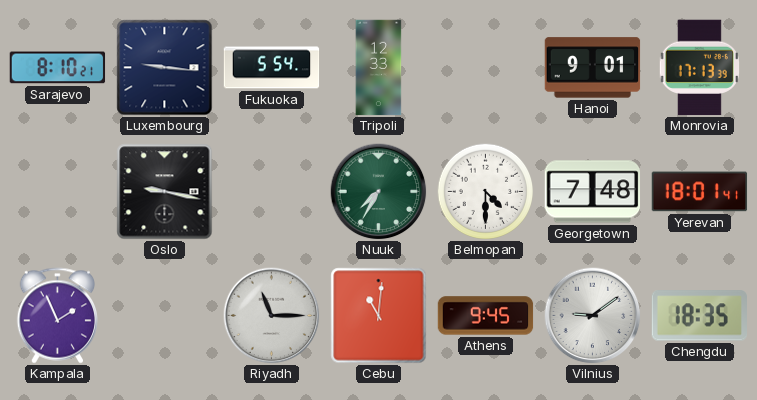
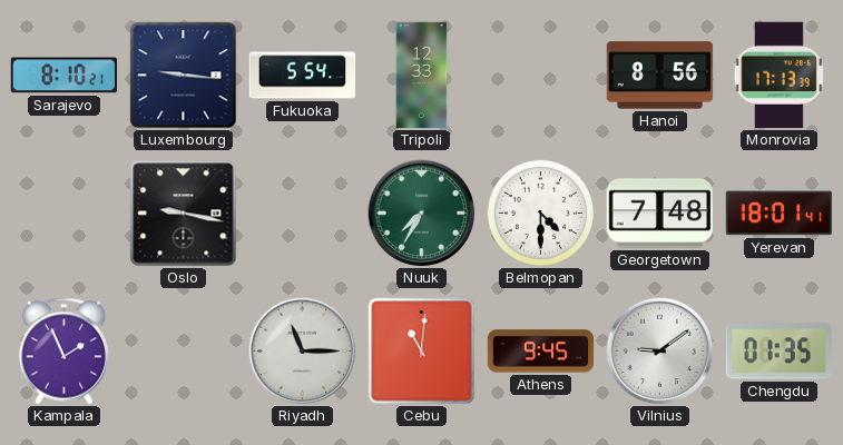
Hanoi: 9:01 -> 8:56
Chengdu: 18:35 -> 01:35
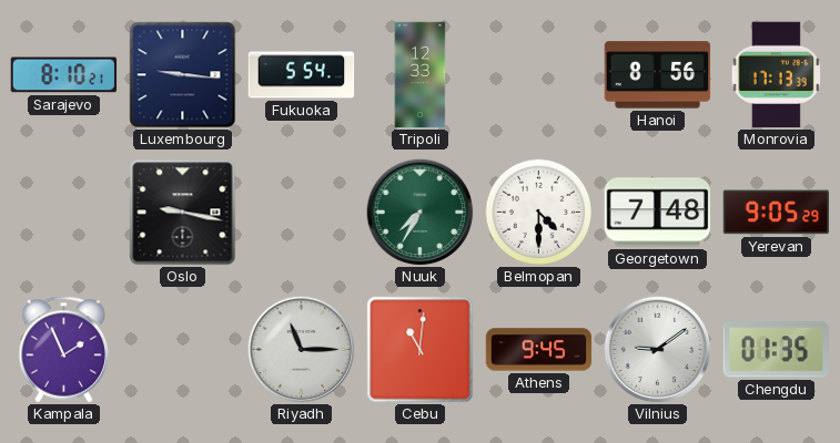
Yerevan: 18:01 -> 9:05
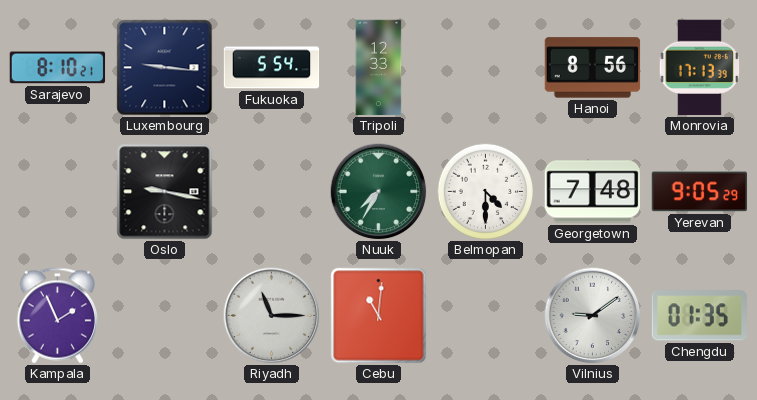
Athens: 9:45 -> none
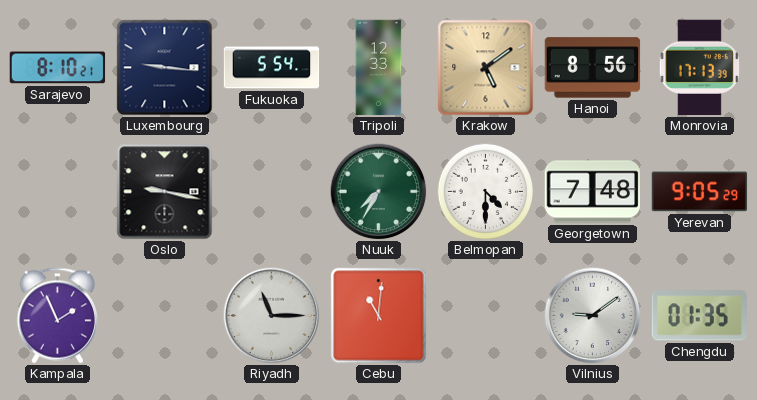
Krakow: none -> 5:09
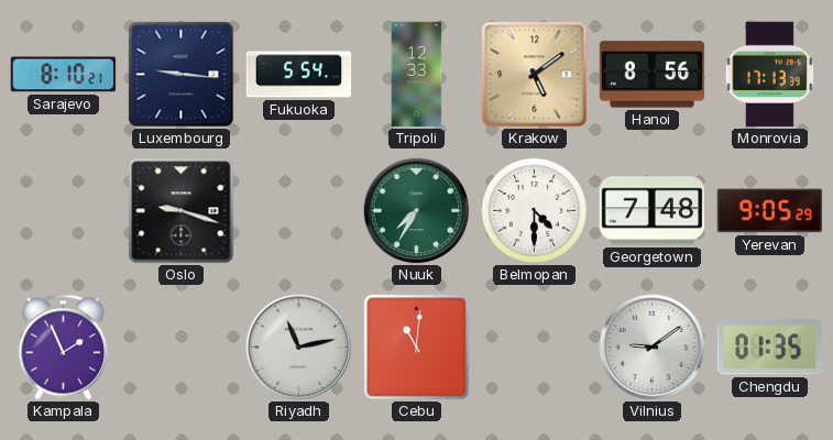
Oslo: 9:17 -> 9:18
Riyadh: 11:15 -> 11:13
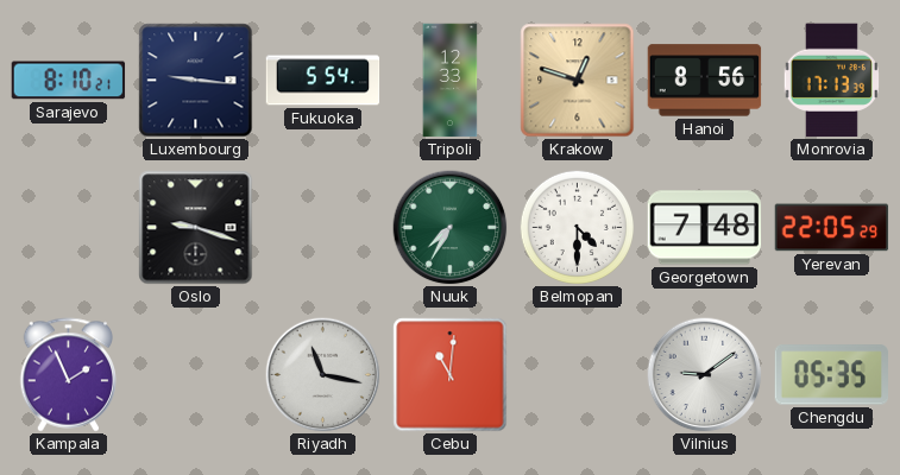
Krakow: 5:09 -> 12:48
Yerevan: 9:05 -> 22:05
Riyadh: 11:13 -> 11:17
Chengdu: 01:35 -> 05:35
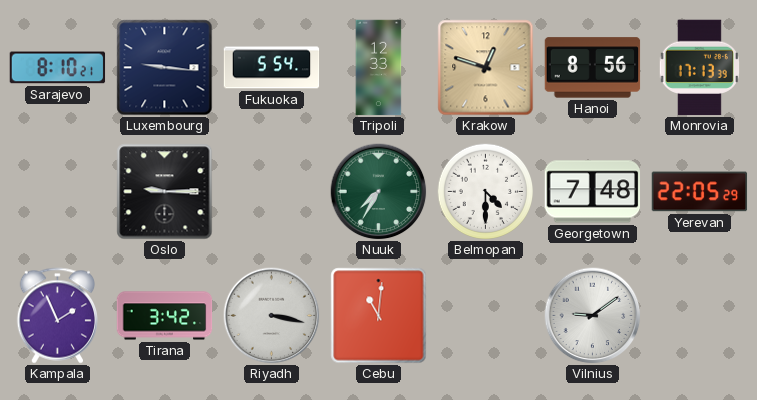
Oslo: 9:18 -> 9:15
Tirana: none -> 3:42
Riyadh: 11:17 -> 3:17
Chengdu: 05:35 -> none
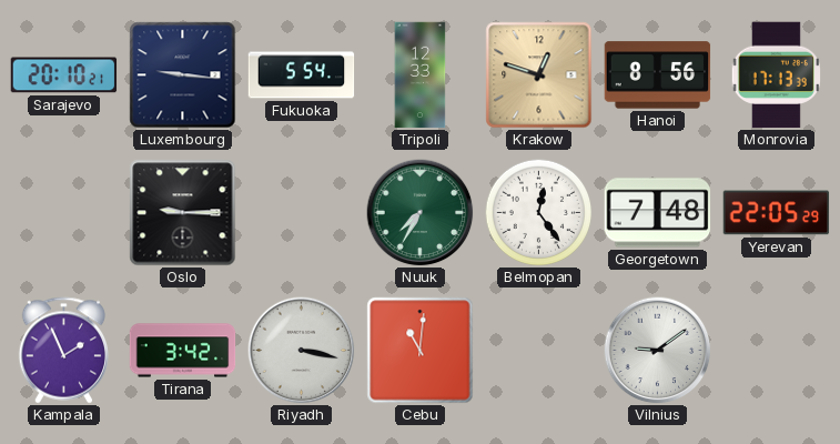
Sarajevo: 8:10 -> 20:10
Belmopan: 4:30 -> 12:24
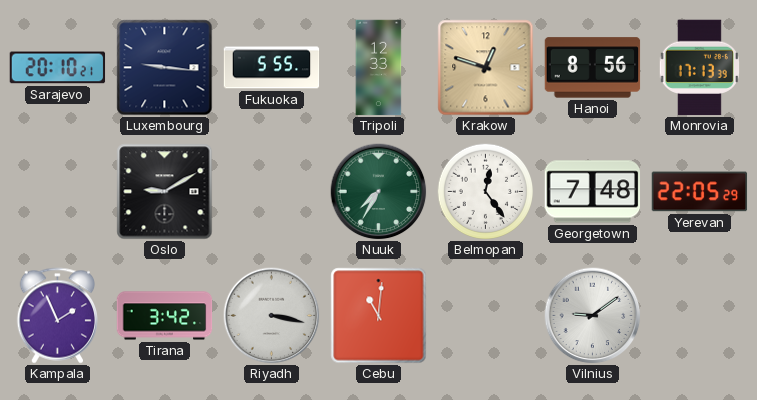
Fukuoka: 5:54 -> 5:55
Oslo: 9:15 -> 9:10
